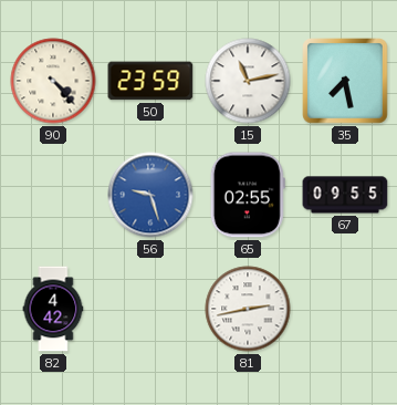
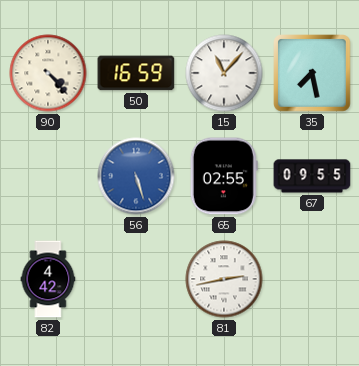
50: 23:59 -> 16:59
15: 11:13 -> 11:07
56: 9:27 -> 5:27
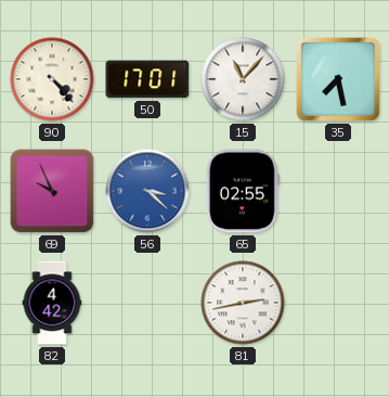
50: 16:59 -> 17:01
69: none -> 9:56
56: 5:27 -> 3:22
67: 09:55 -> none
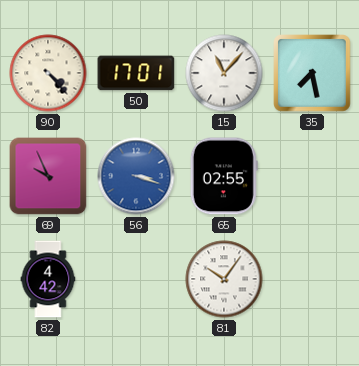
56: 3:22 -> 3:18
81: 2:43 -> 10:06
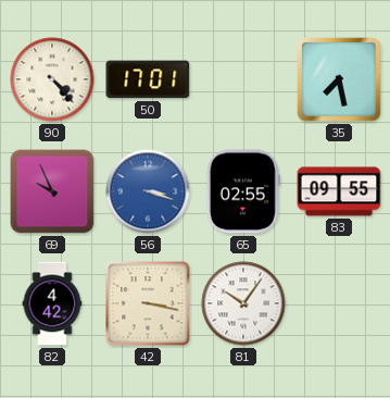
15: 11:07 -> none
83: none -> 09:55
42: none -> 3:17
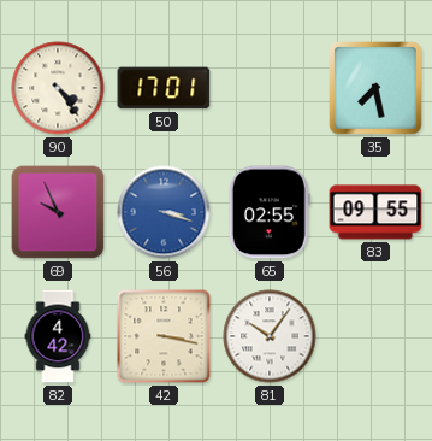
90: 4:23 -> 4:24
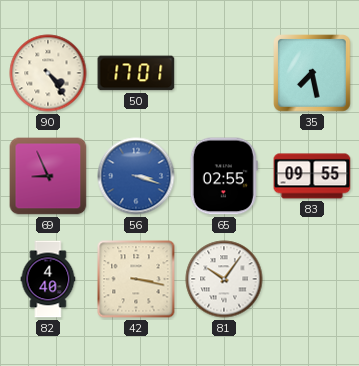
69: 9:56 -> 8:56
82: 4:42 -> 4:40
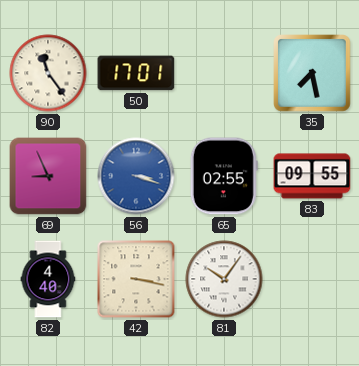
90: 4:24 -> 11:24
